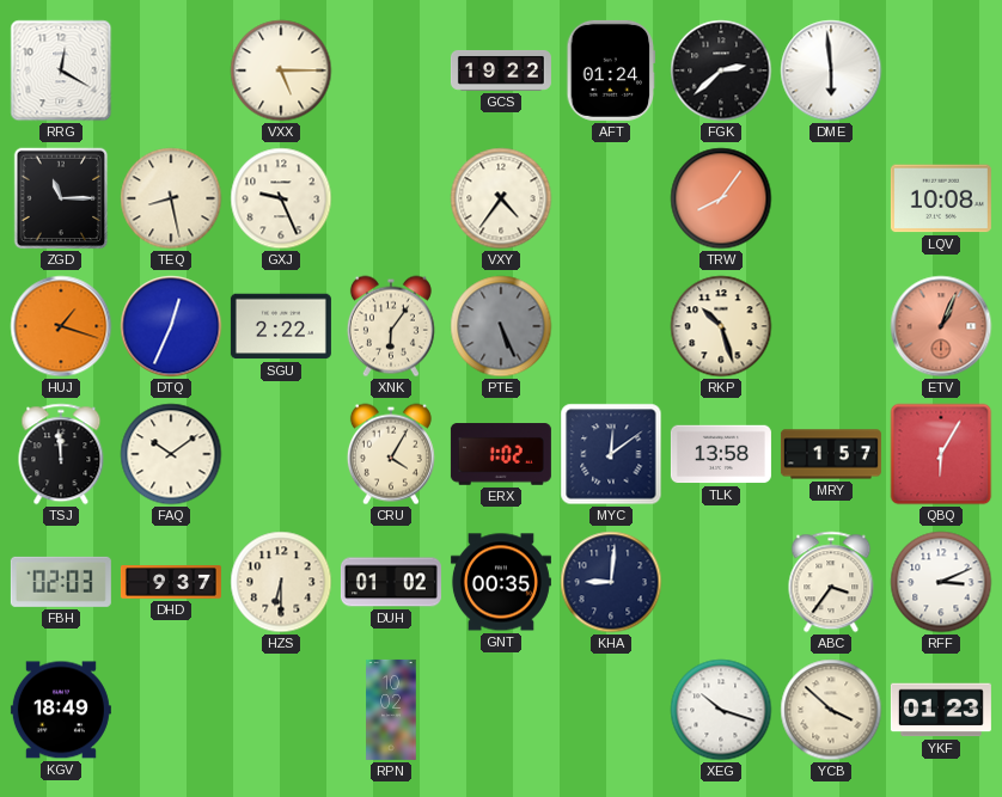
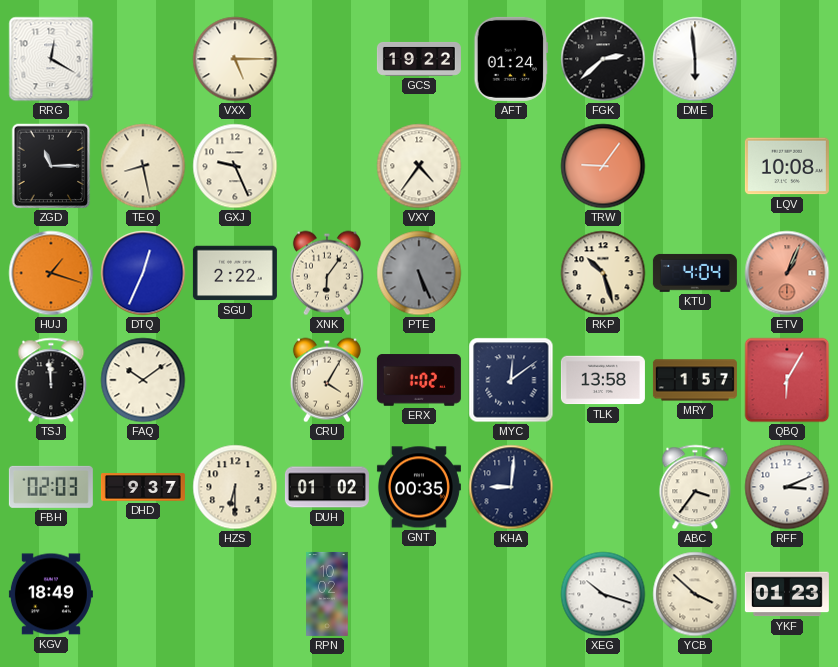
TRW: 8:06 -> 9:06
KTU: none -> 4:04
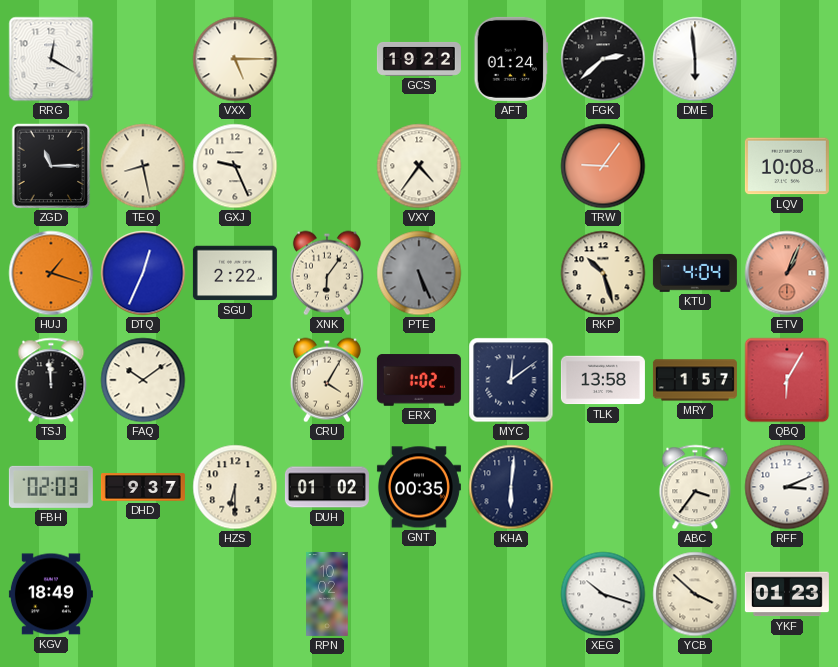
KHA: 9:01 -> 6:01
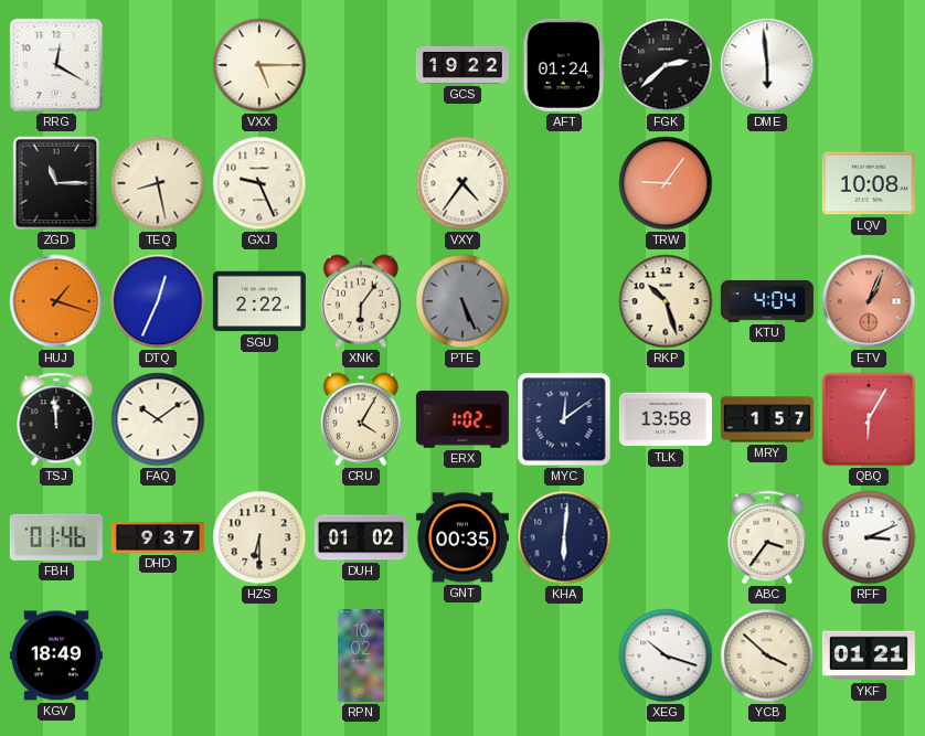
FBH: 02:03 -> 01:46
YKF: 01:23 -> 01:21
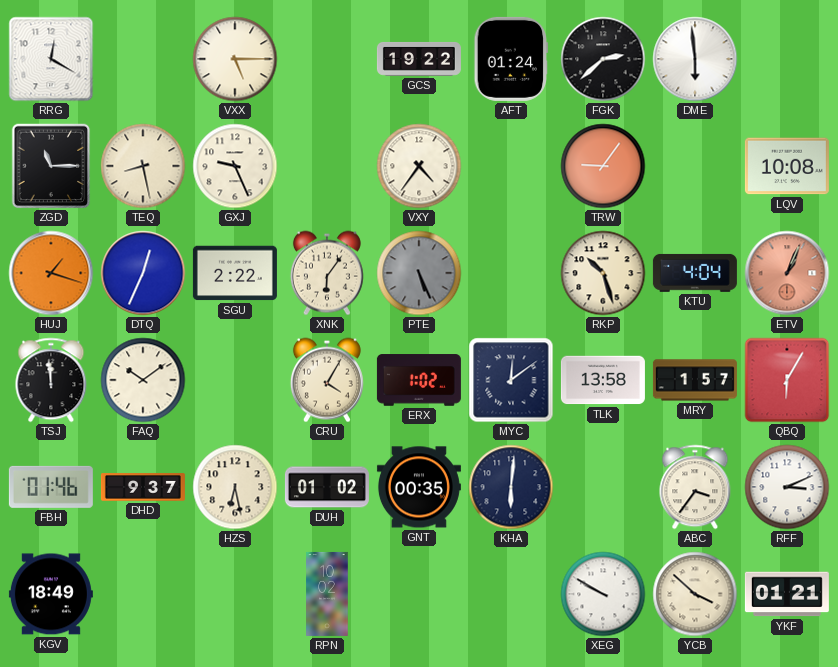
HZS: 6:30 -> 6:28
XEG: 10:18 -> 9:50
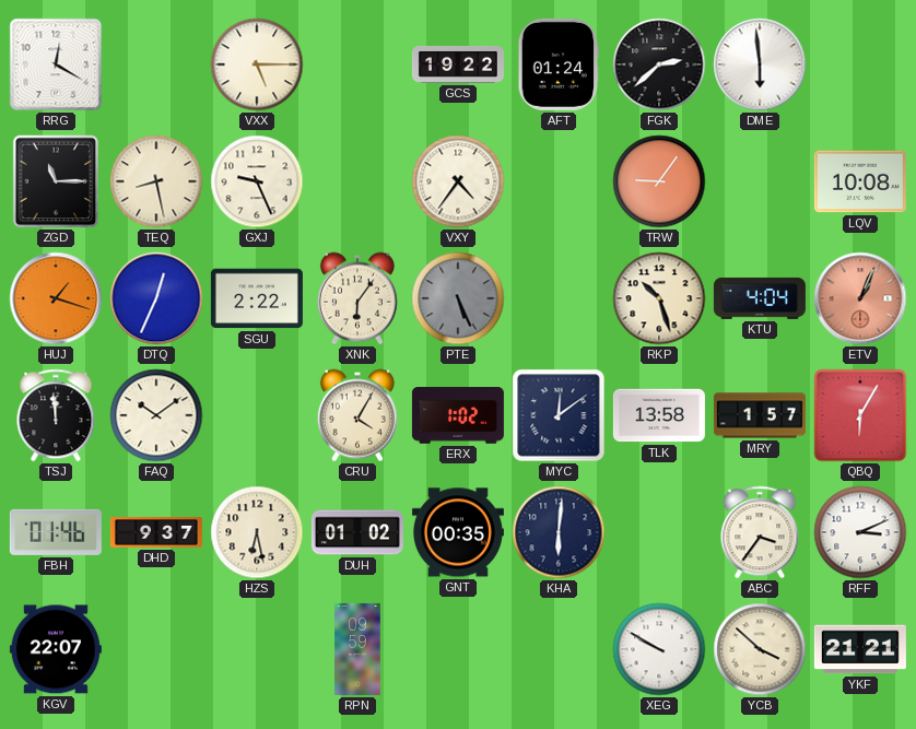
KGV: 18:49 -> 22:07
RPN: 10:02 -> 09:59
YKF: 01:21 -> 21:21
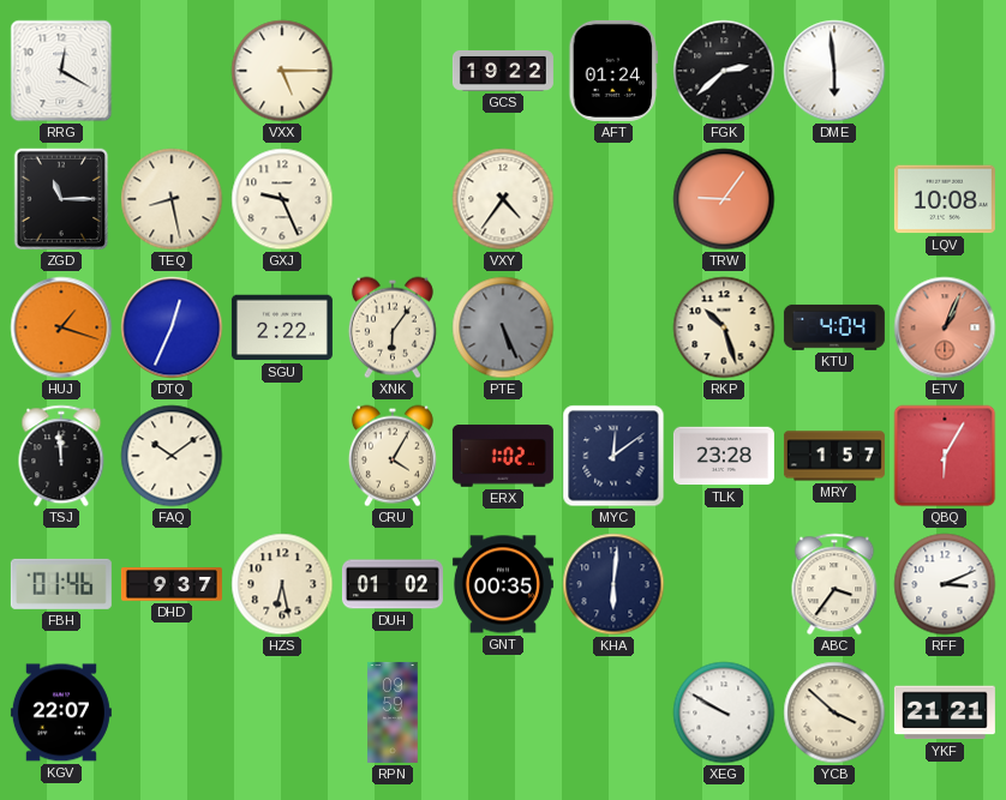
TLK: 13:58 -> 23:28
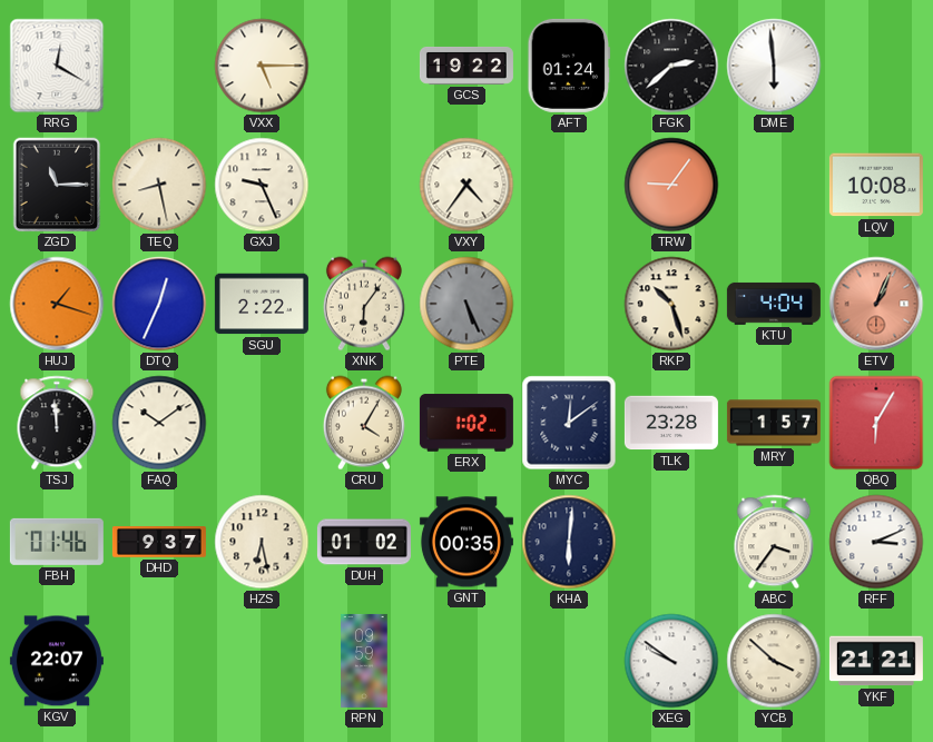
XEG: 9:50 -> 9:51
